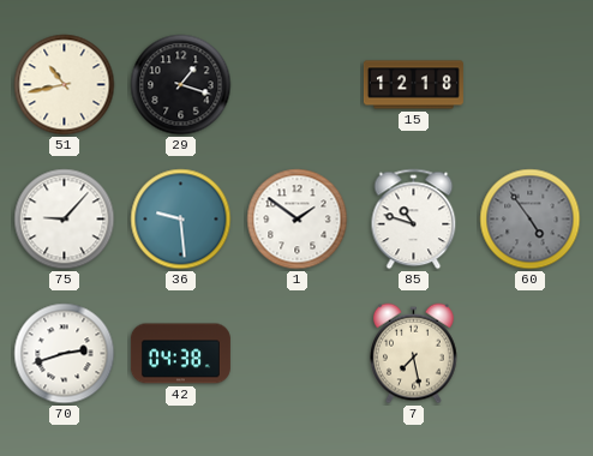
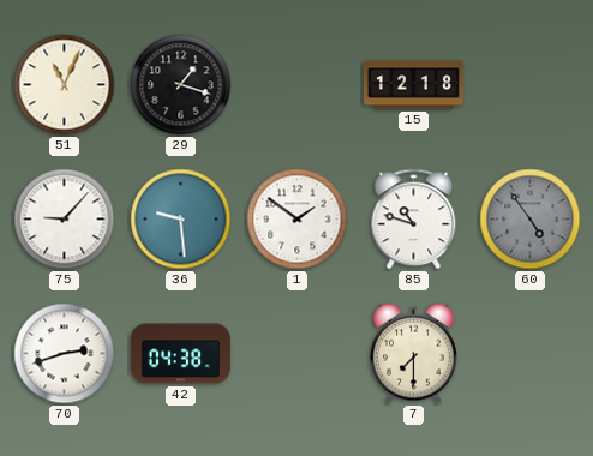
51: 10:43 -> 11:04
7: 7:28 -> 7:30
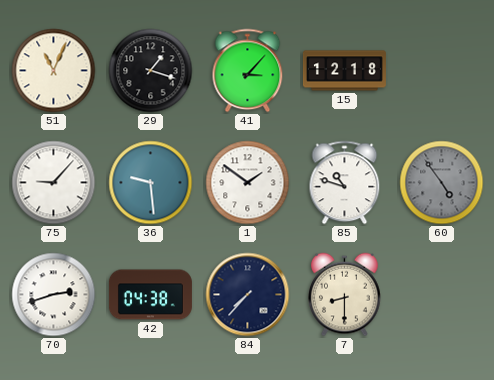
41: none -> 3:07
84: none -> 7:37
7: 7:30 -> 8:30
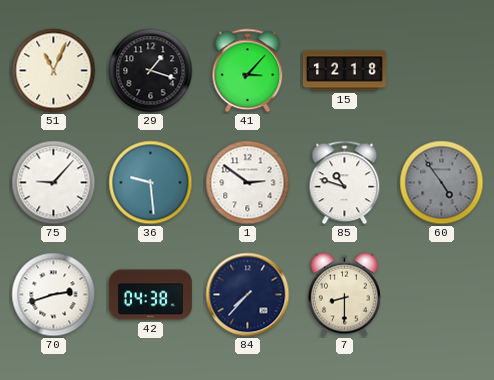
1: 1:51 -> 2:51
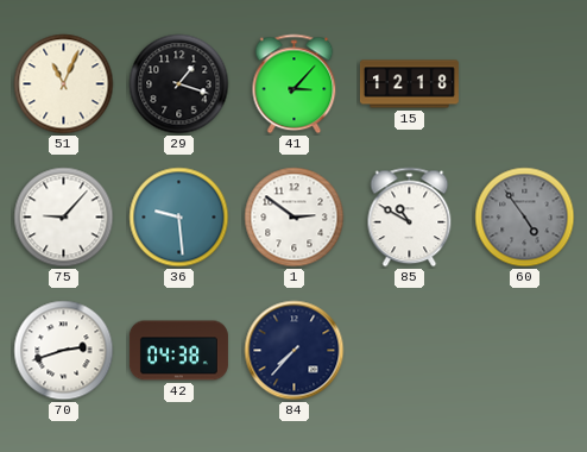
85: 10:48 -> 10:50
7: 8:30 -> none
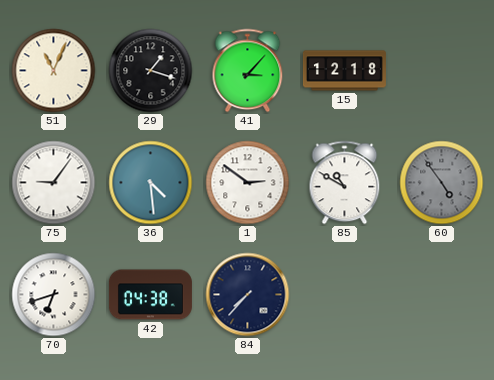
75: 9:07 -> 9:06
36: 9:29 -> 4:29
70: 2:42 -> 6:42
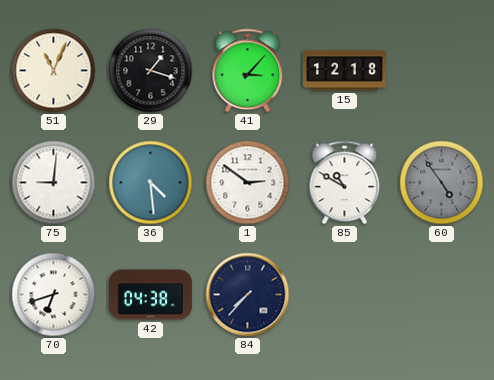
75: 9:06 -> 9:01
